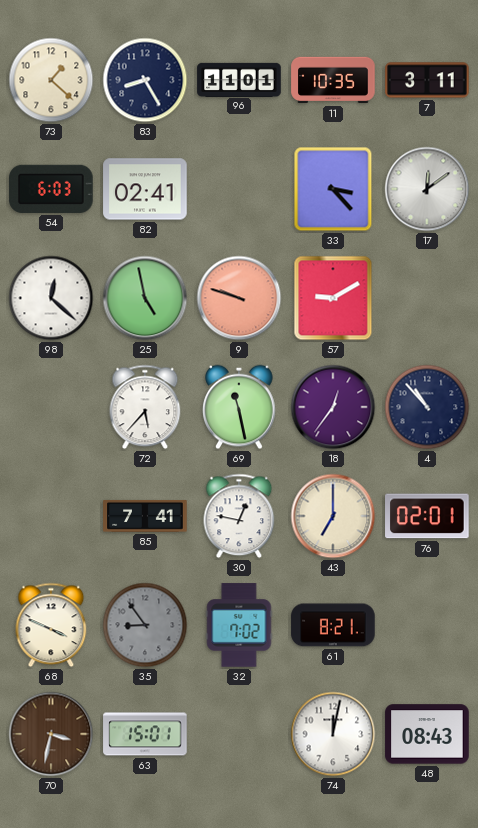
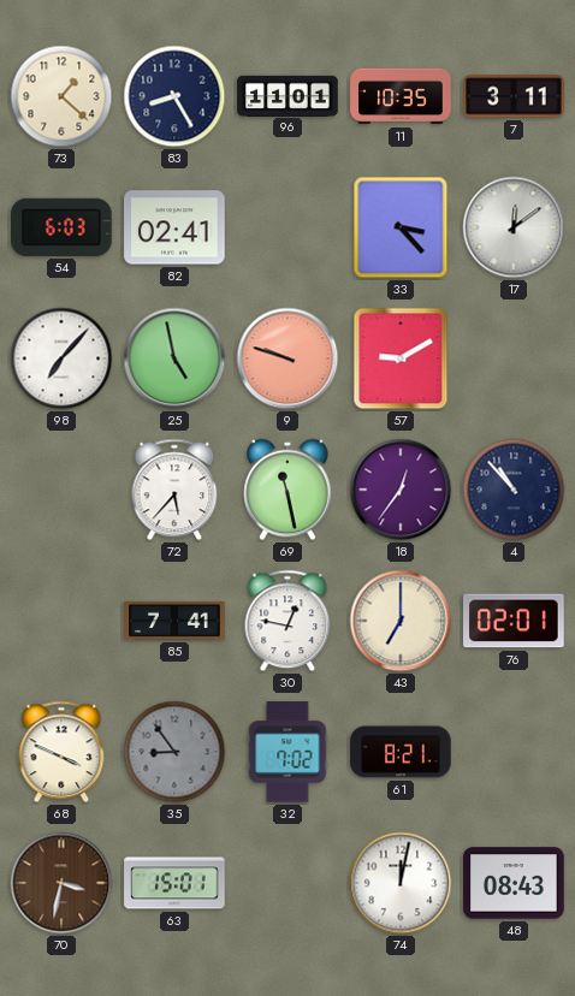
98: 12:22 -> 7:07
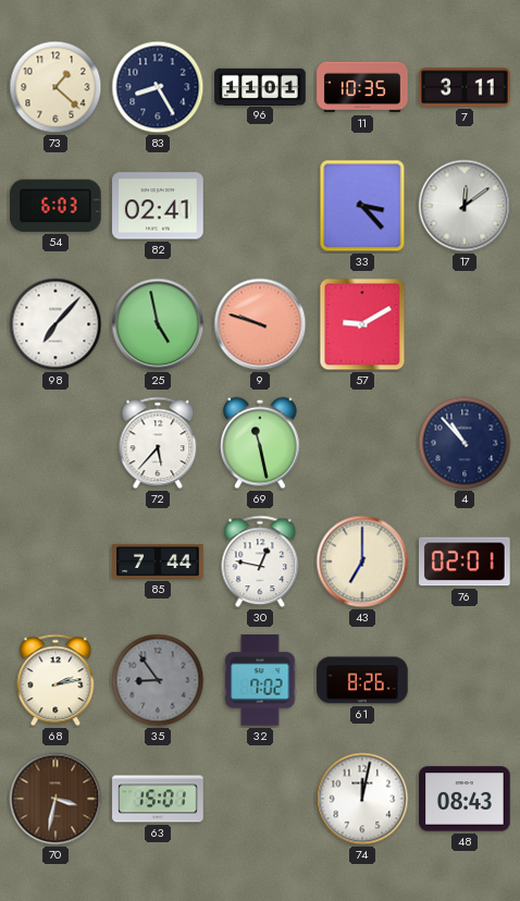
18: 12:36 -> none
85: 7:41 -> 7:44
68: 3:49 -> 2:13
61: 8:21 -> 8:26
